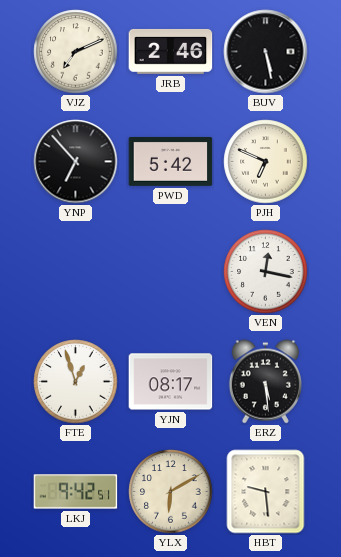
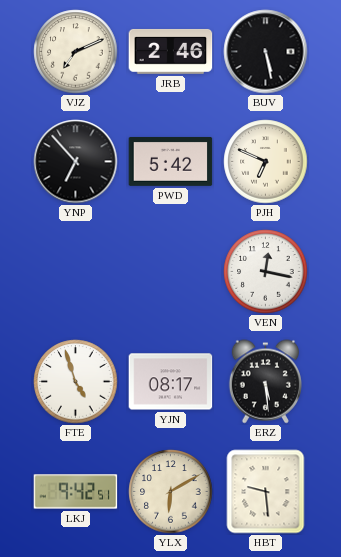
FTE: 12:57 -> 4:57
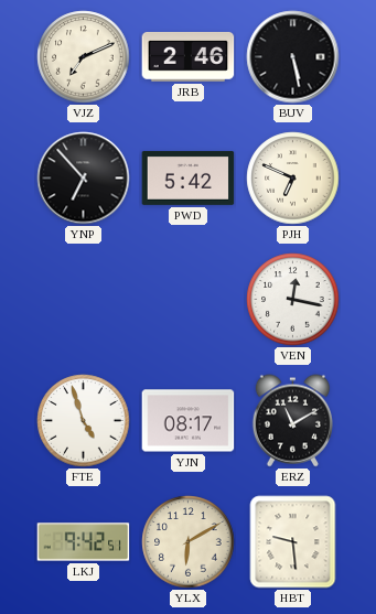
ERZ: 5:29 -> 11:10
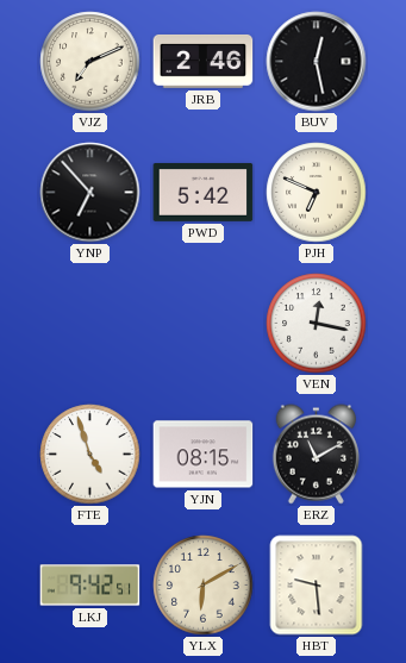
BUV: 5:28 -> 12:28
YJN: 08:17 -> 08:15
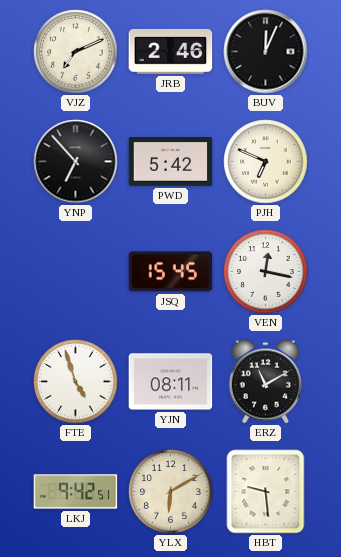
BUV: 12:28 -> 12:04
JSQ: none -> 15:45
YJN: 08:15 -> 08:11
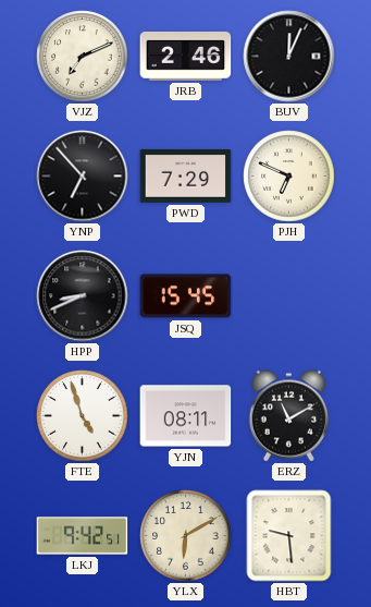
PWD: 5:42 -> 7:29
HPP: none -> 8:41
VEN: 12:17 -> none
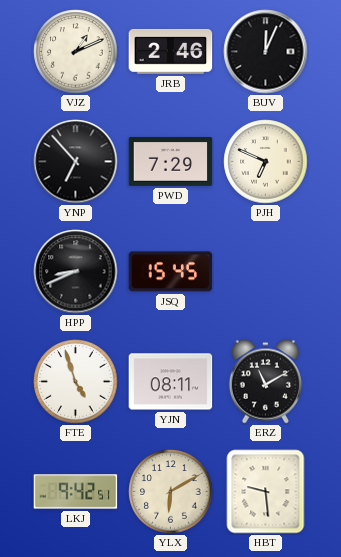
VJZ: 7:11 -> 1:11
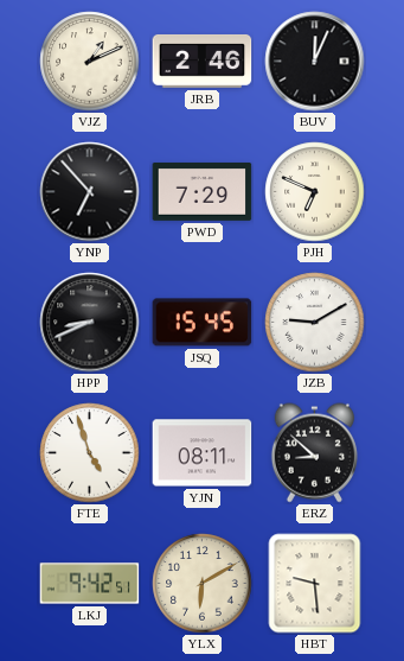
JZB: none -> 9:10
ERZ: 11:10 -> 8:52
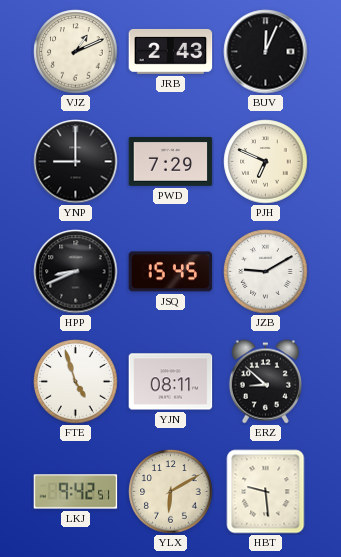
JRB: 2:46 -> 2:43
YNP: 6:53 -> 9:00
